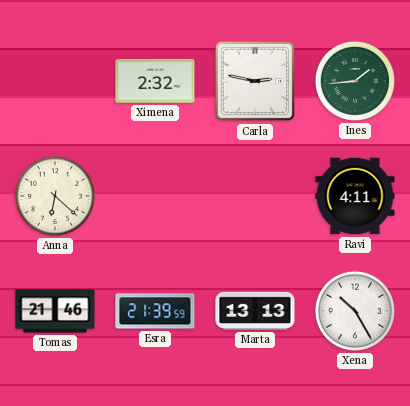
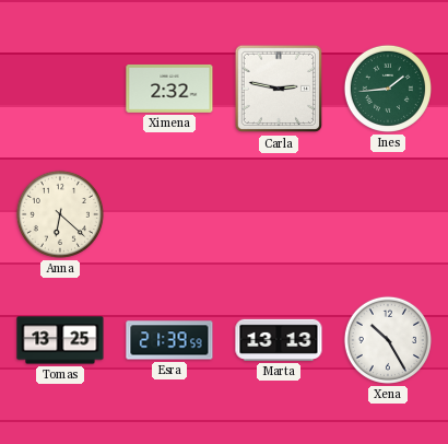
Ravi: 4:11 -> none
Tomas: 21:46 -> 13:25
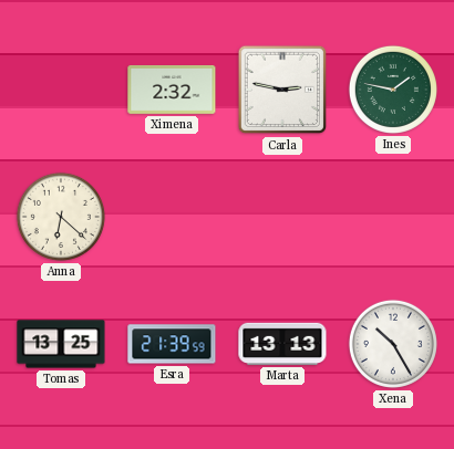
Ines: 1:44 -> 1:47
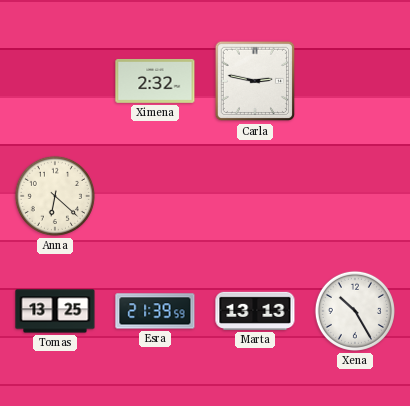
Ines: 1:47 -> none
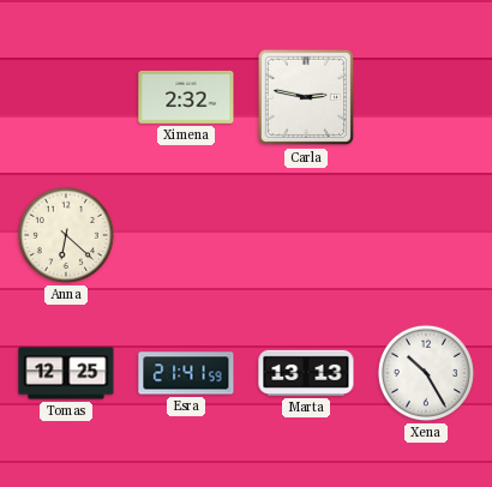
Tomas: 13:25 -> 12:25
Esra: 21:39 -> 21:41
